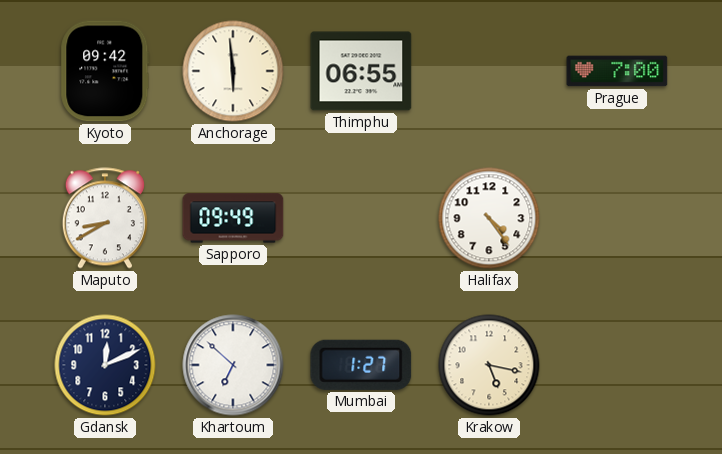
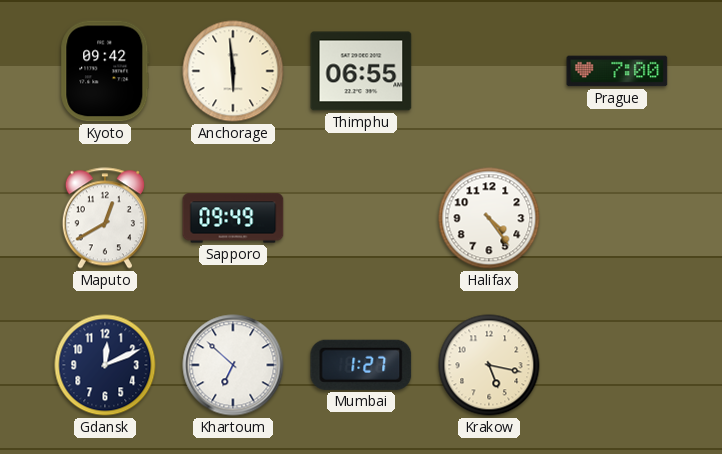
Maputo: 8:40 -> 12:40
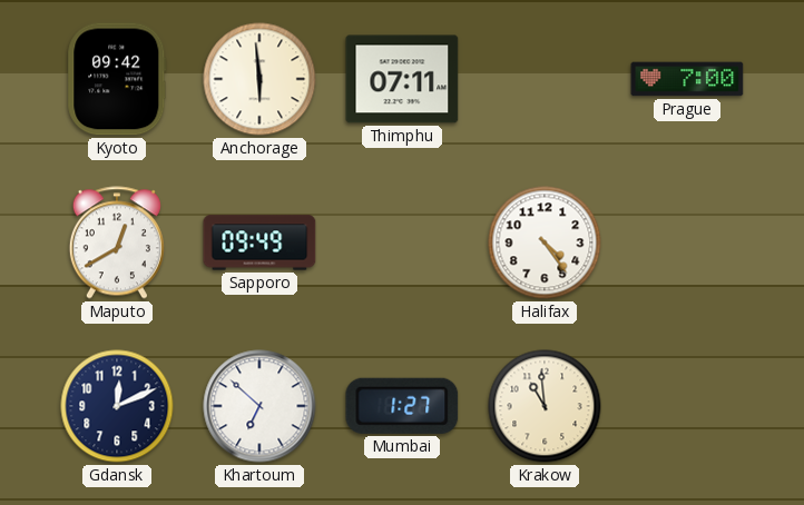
Thimphu: 06:55 -> 07:11
Krakow: 5:17 -> 10:59
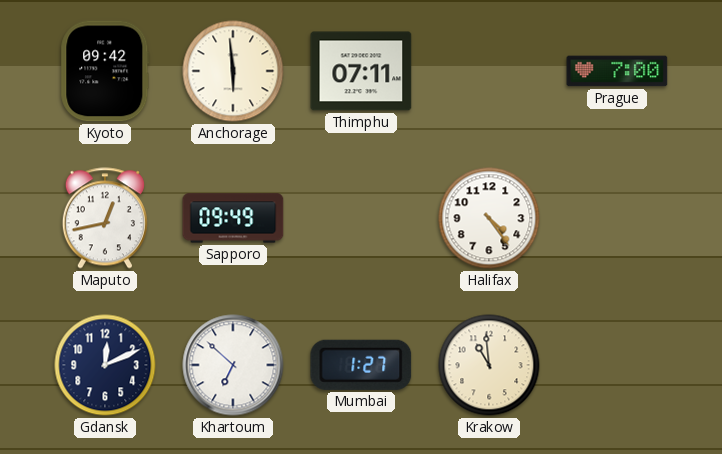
Maputo: 12:40 -> 12:43
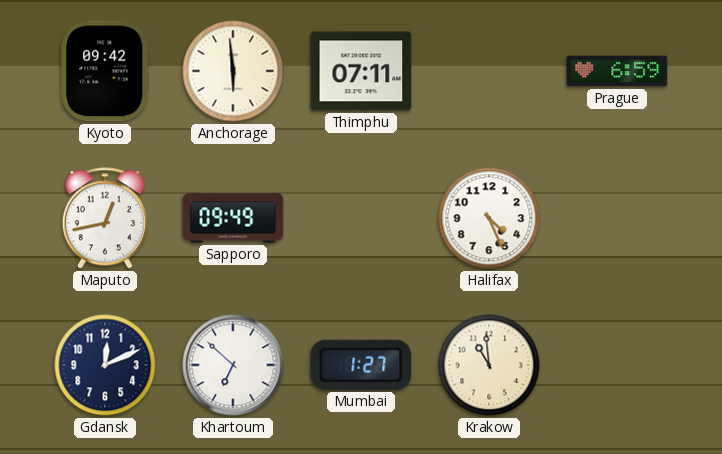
Prague: 7:00 -> 6:59
Halifax: 4:24 -> 4:26
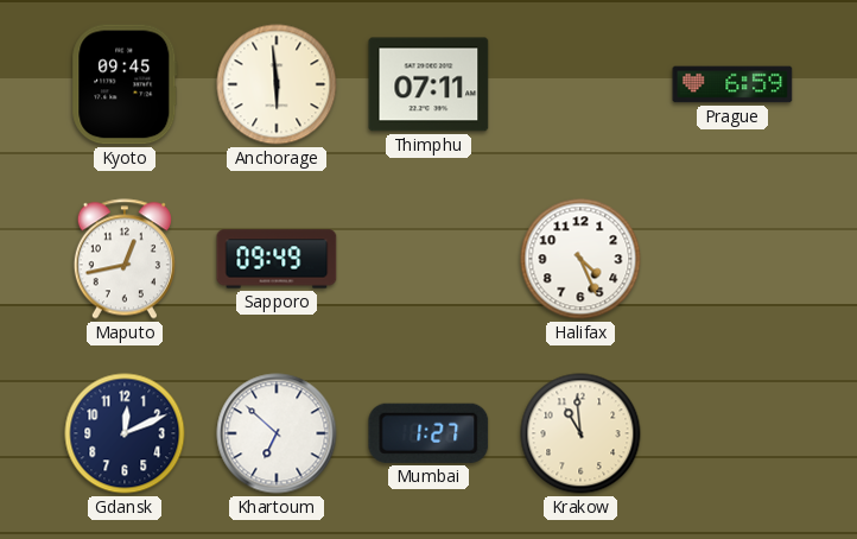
Kyoto: 09:42 -> 09:45
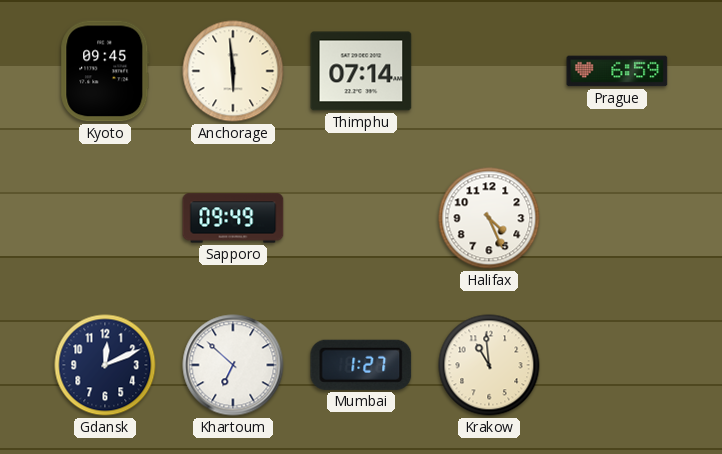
Thimphu: 07:11 -> 07:14
Maputo: 12:43 -> none
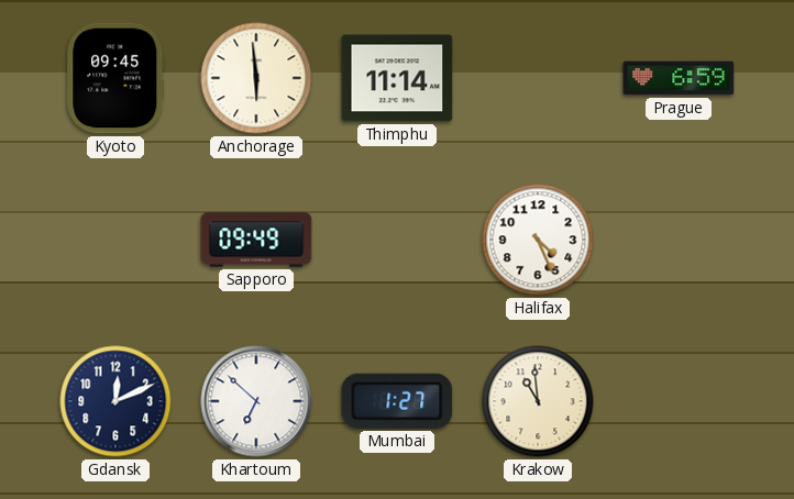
Thimphu: 07:14 -> 11:14
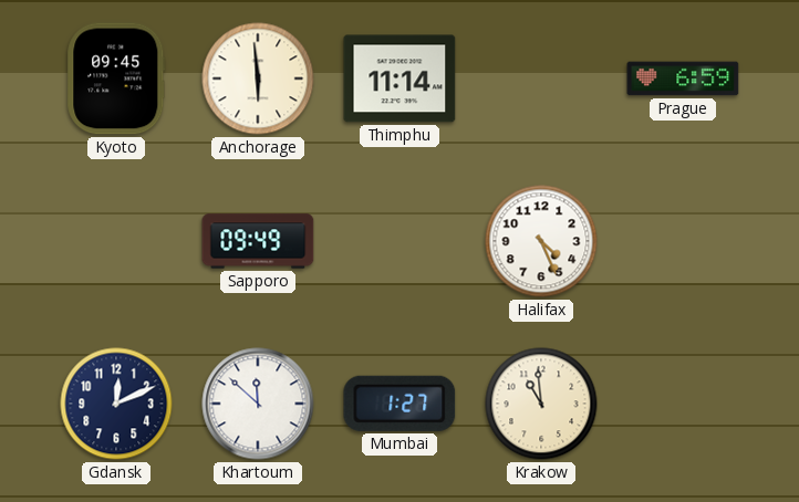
Khartoum: 6:52 -> 11:52
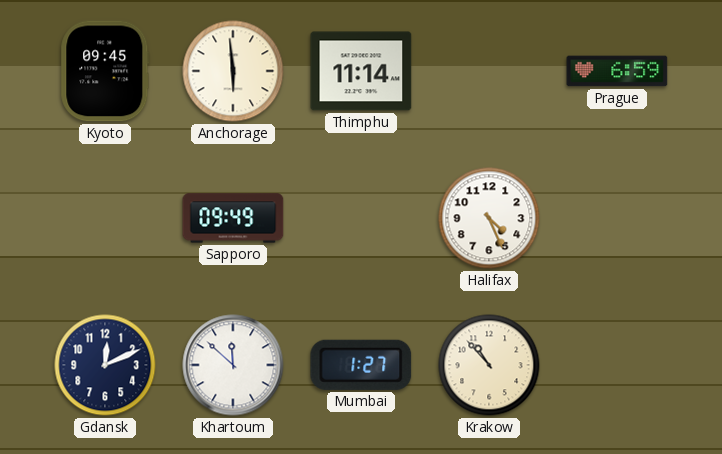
Krakow: 10:59 -> 10:53
